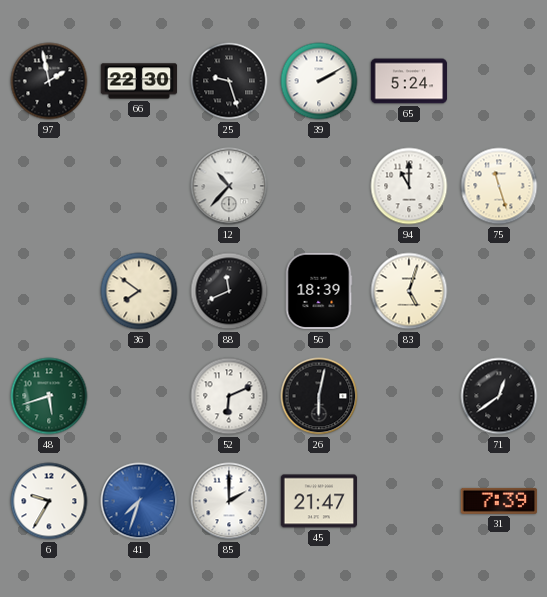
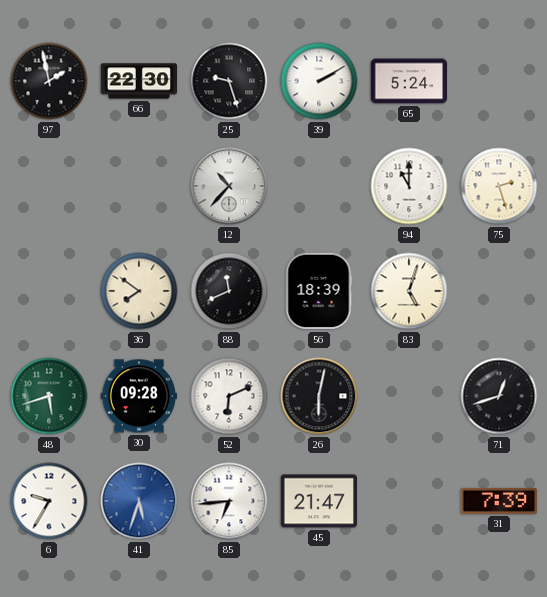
75: 11:27 -> 2:27
30: none -> 09:28
71: 12:39 -> 12:42
41: 7:33 -> 5:33
85: 2:00 -> 6:44
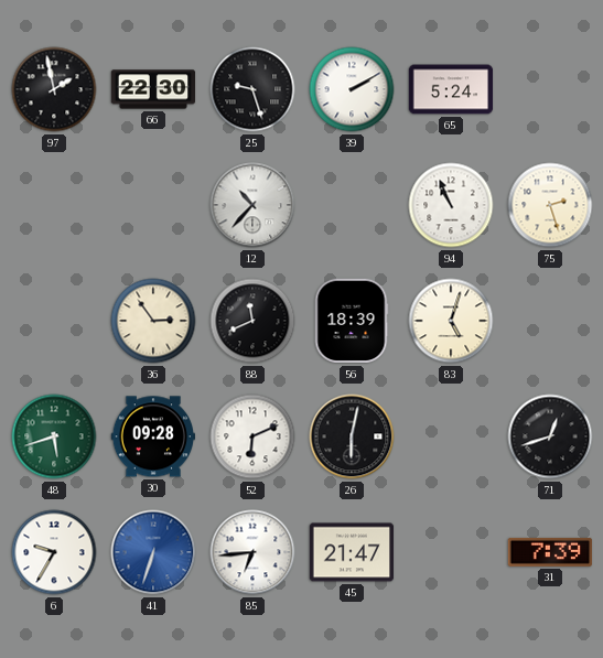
94: 11:00 -> 10:56
36: 7:51 -> 2:54
41: 5:33 -> 6:33
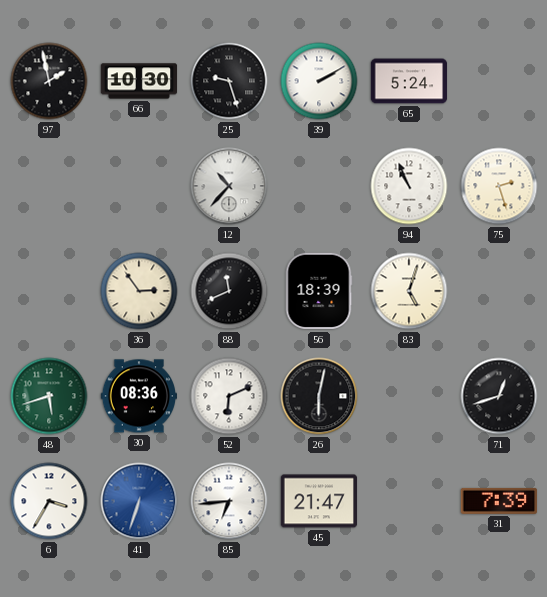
66: 22:30 -> 10:30
30: 09:28 -> 08:36
6: 9:35 -> 3:35
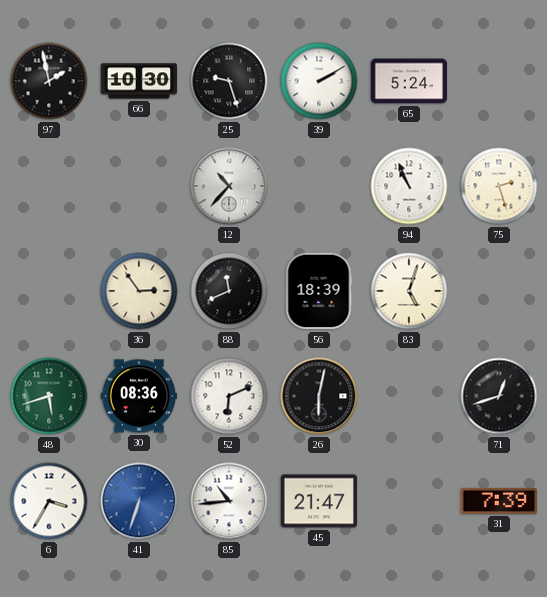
85: 6:44 -> 10:44
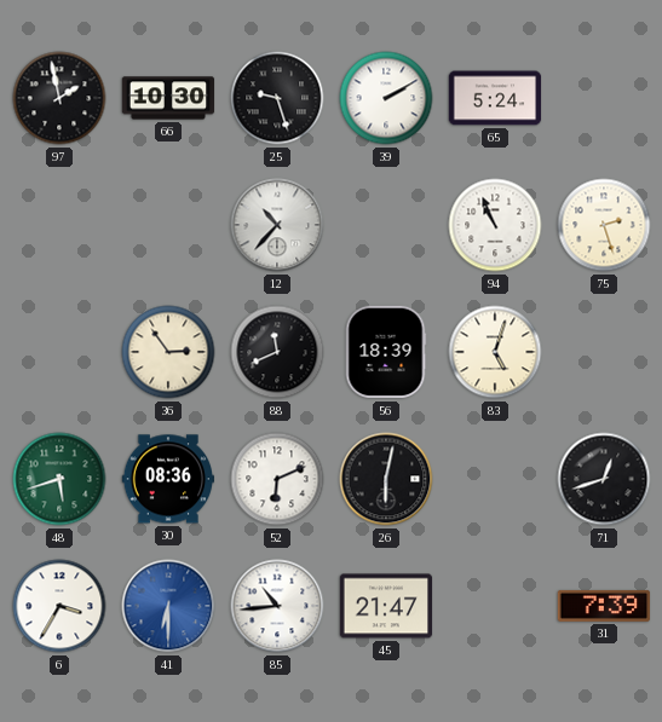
41: 6:33 -> 6:30
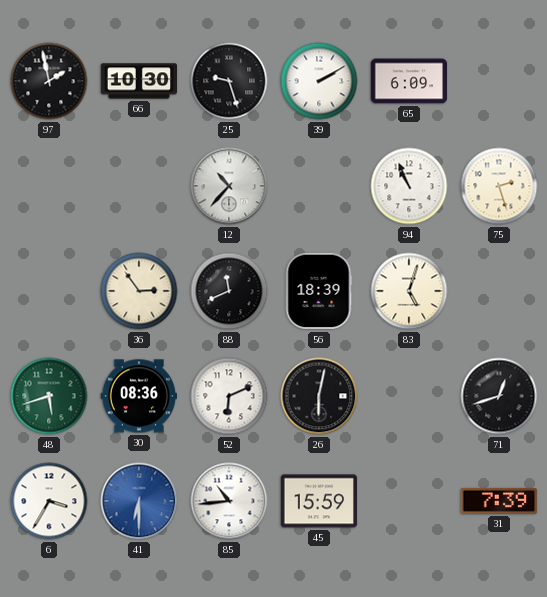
65: 5:24 -> 6:09
45: 21:47 -> 15:59
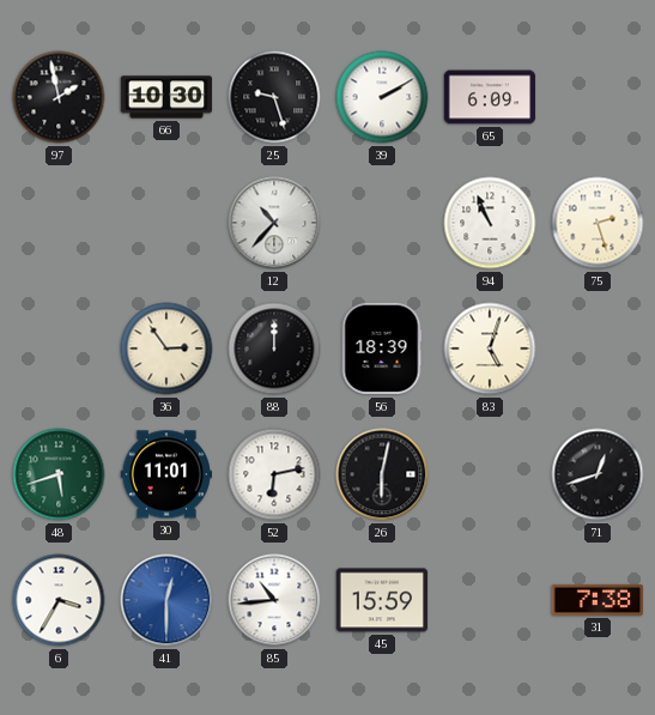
88: 11:41 -> 12:00
30: 08:36 -> 11:01
52: 6:11 -> 6:13
41: 6:30 -> 12:30
31: 7:39 -> 7:38
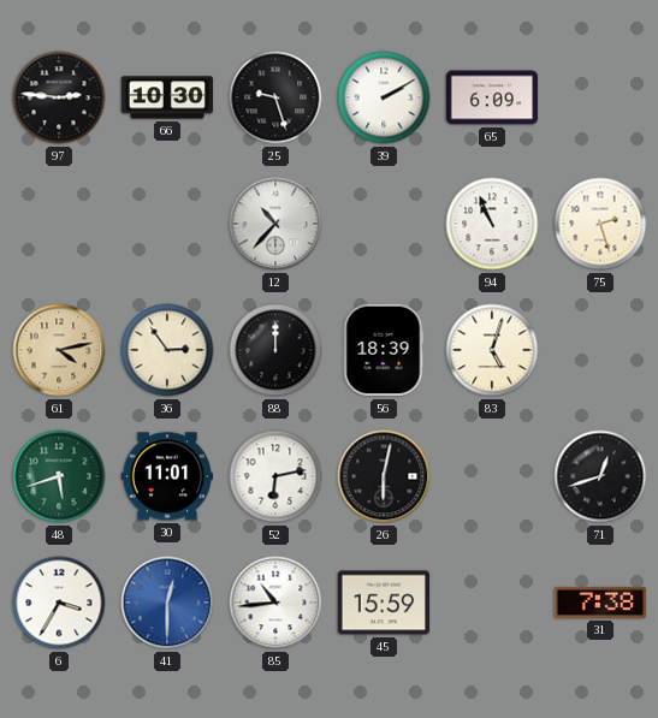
97: 1:58 -> 2:46
61: none -> 4:13
